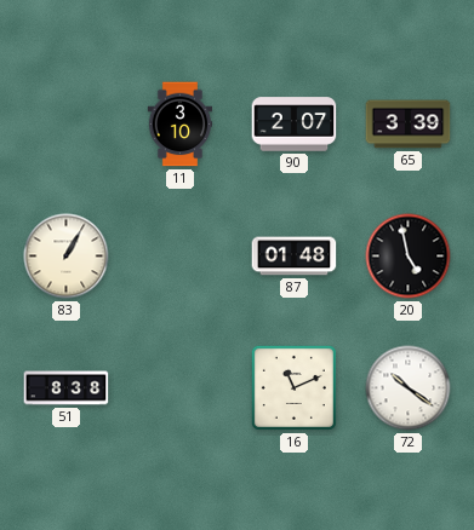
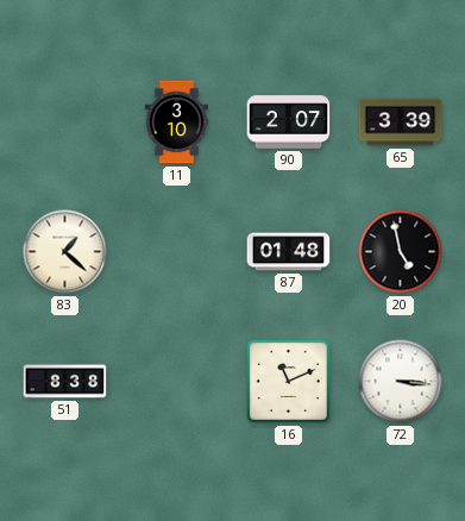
83: 1:05 -> 1:22
72: 10:21 -> 3:16
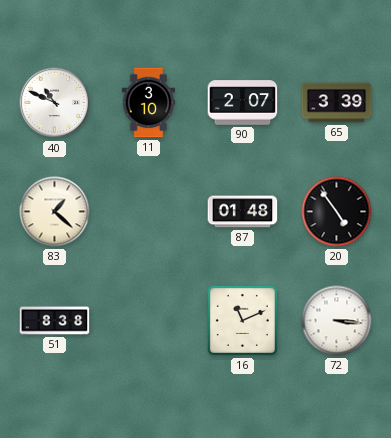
40: none -> 10:49
20: 4:58 -> 4:54
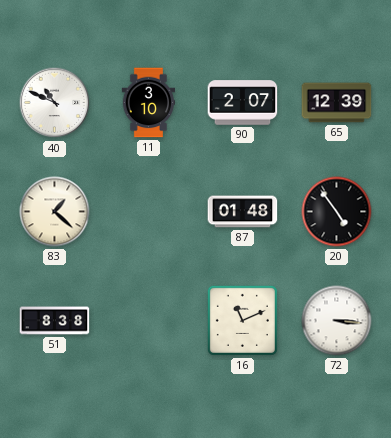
65: 3:39 -> 12:39
